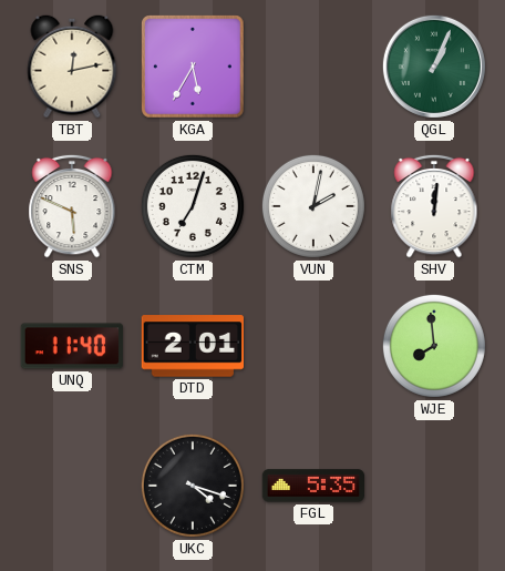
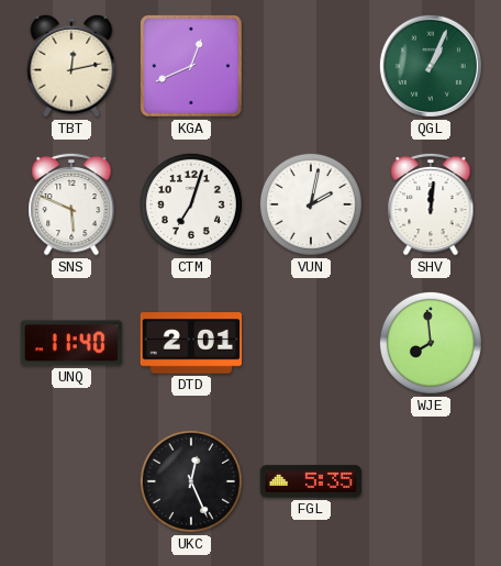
KGA: 5:35 -> 12:41
UKC: 4:18 -> 12:26
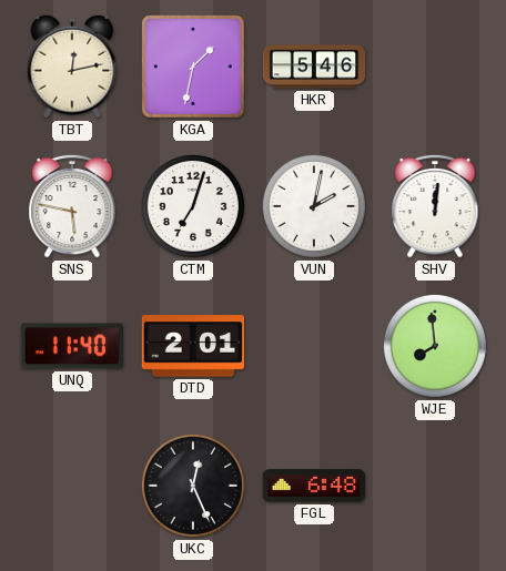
KGA: 12:41 -> 1:32
HKR: none -> 5:46
QGL: 1:04 -> none
SNS: 5:49 -> 5:47
FGL: 5:35 -> 6:48
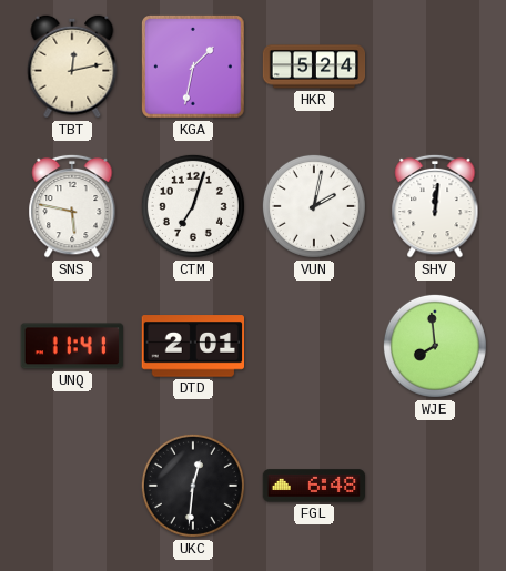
HKR: 5:46 -> 5:24
UNQ: 11:40 -> 11:41
UKC: 12:26 -> 12:31
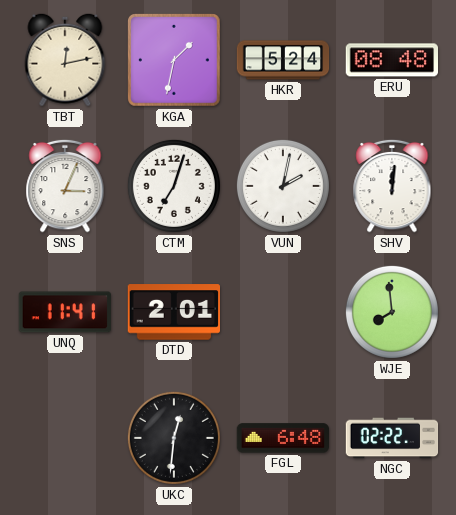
ERU: none -> 08:48
SNS: 5:47 -> 3:04
NGC: none -> 02:22
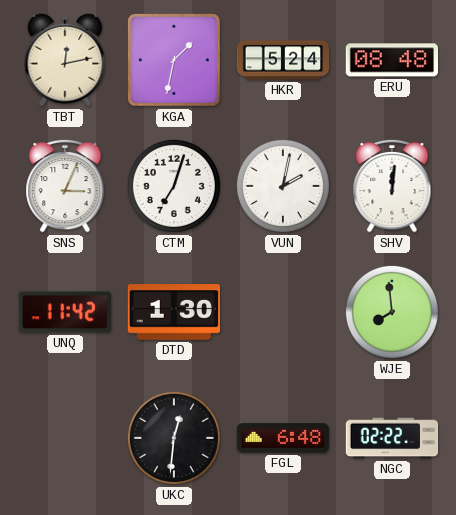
UNQ: 11:41 -> 11:42
DTD: 2:01 -> 1:30
